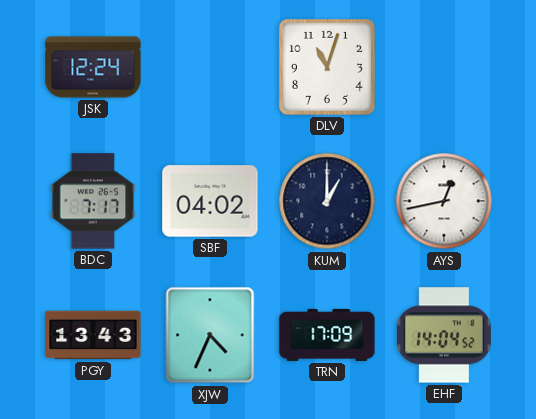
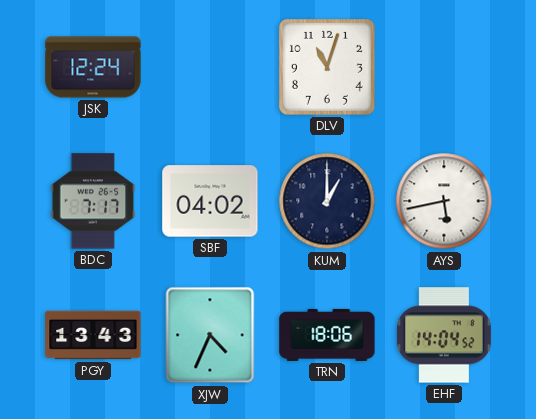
AYS: 12:43 -> 5:43
TRN: 17:09 -> 18:06
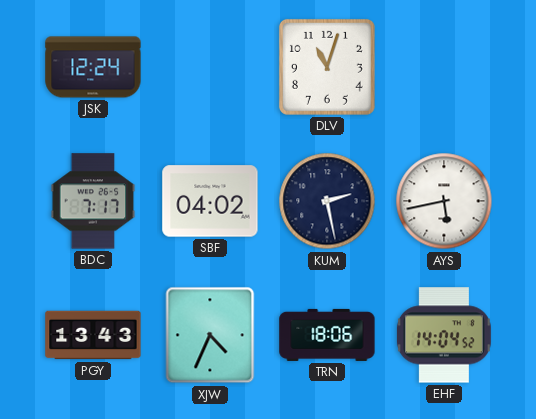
KUM: 1:00 -> 2:28
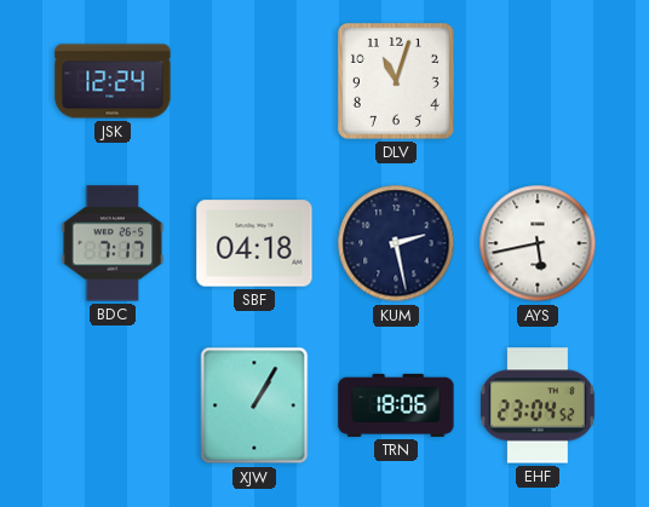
SBF: 04:02 -> 04:18
PGY: 13:43 -> none
XJW: 4:34 -> 1:05
EHF: 14:04 -> 23:04
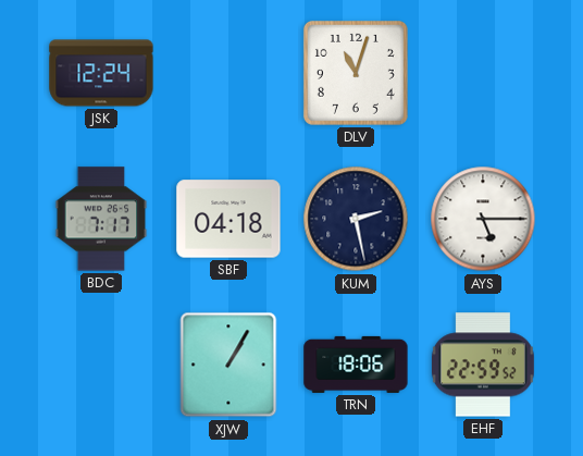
AYS: 5:43 -> 5:15
EHF: 23:04 -> 22:59
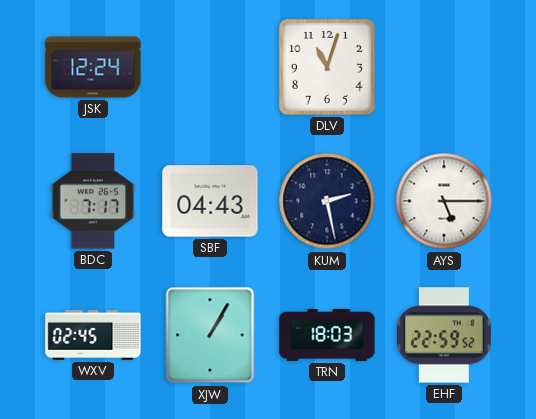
SBF: 04:18 -> 04:43
WXV: none -> 02:45
TRN: 18:06 -> 18:03
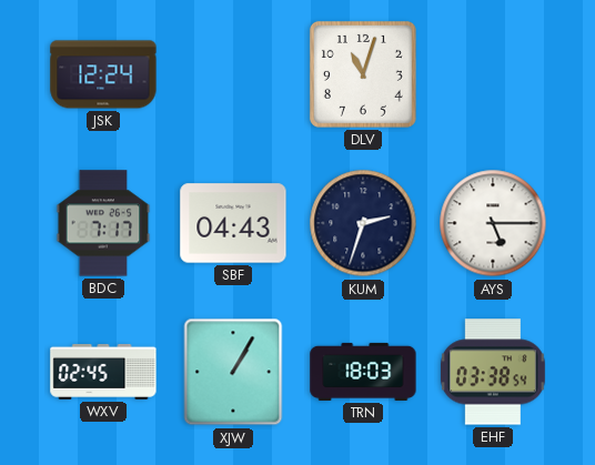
KUM: 2:28 -> 2:33
EHF: 22:59 -> 03:38
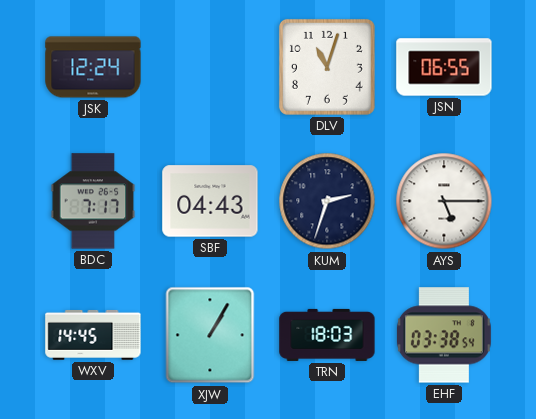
JSN: none -> 06:55
WXV: 02:45 -> 14:45
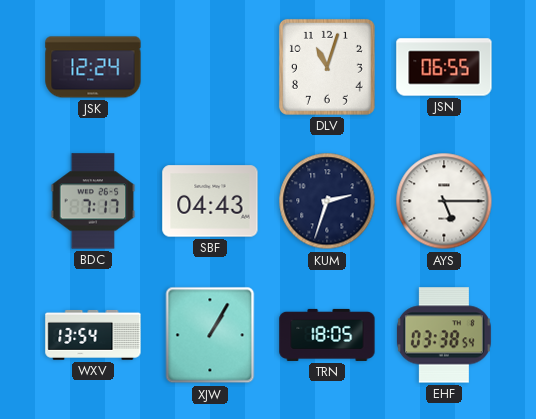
WXV: 14:45 -> 13:54
TRN: 18:03 -> 18:05
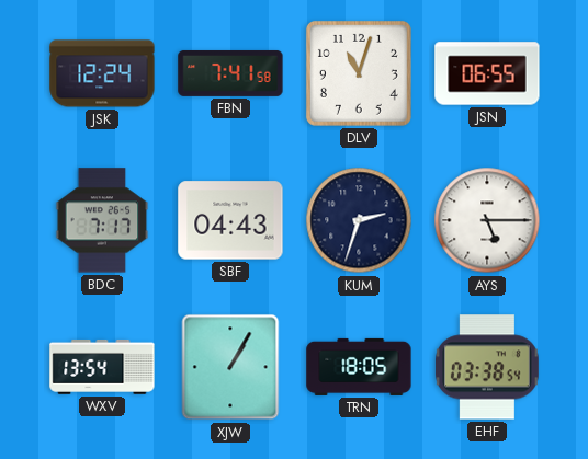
FBN: none -> 7:41
